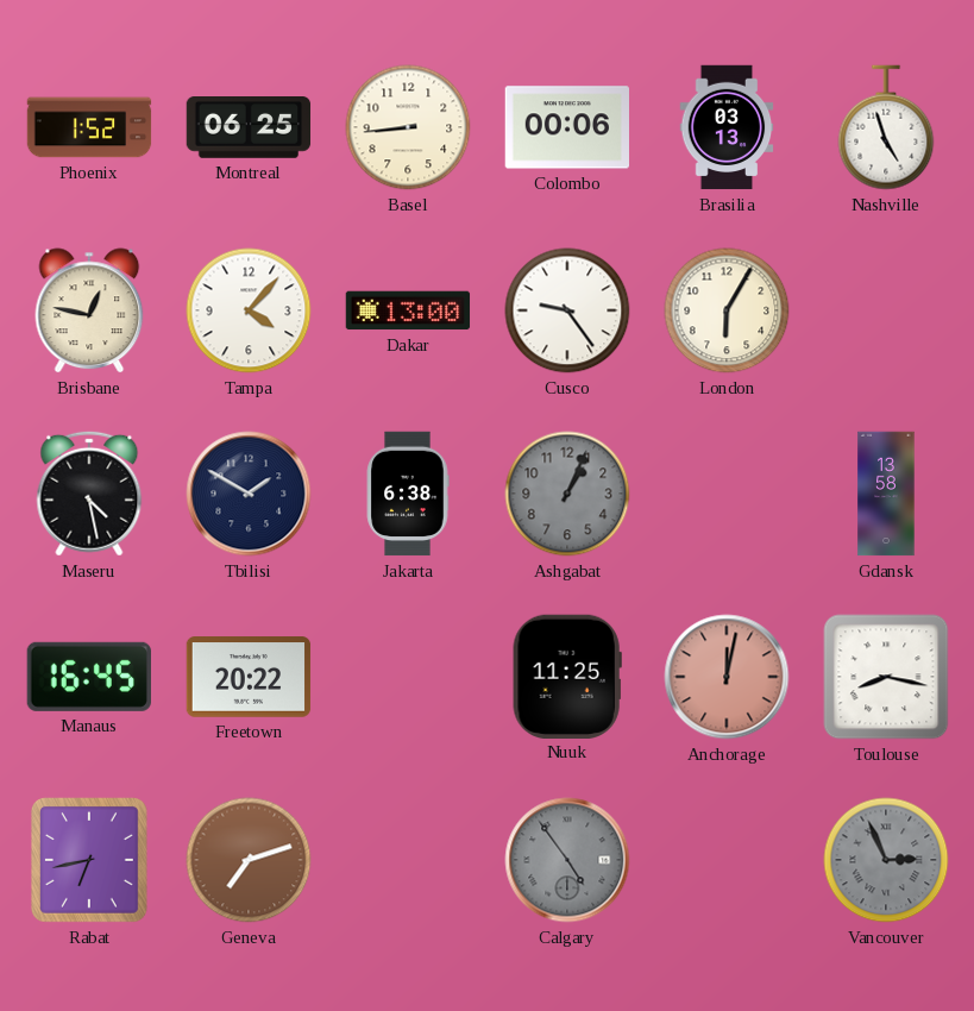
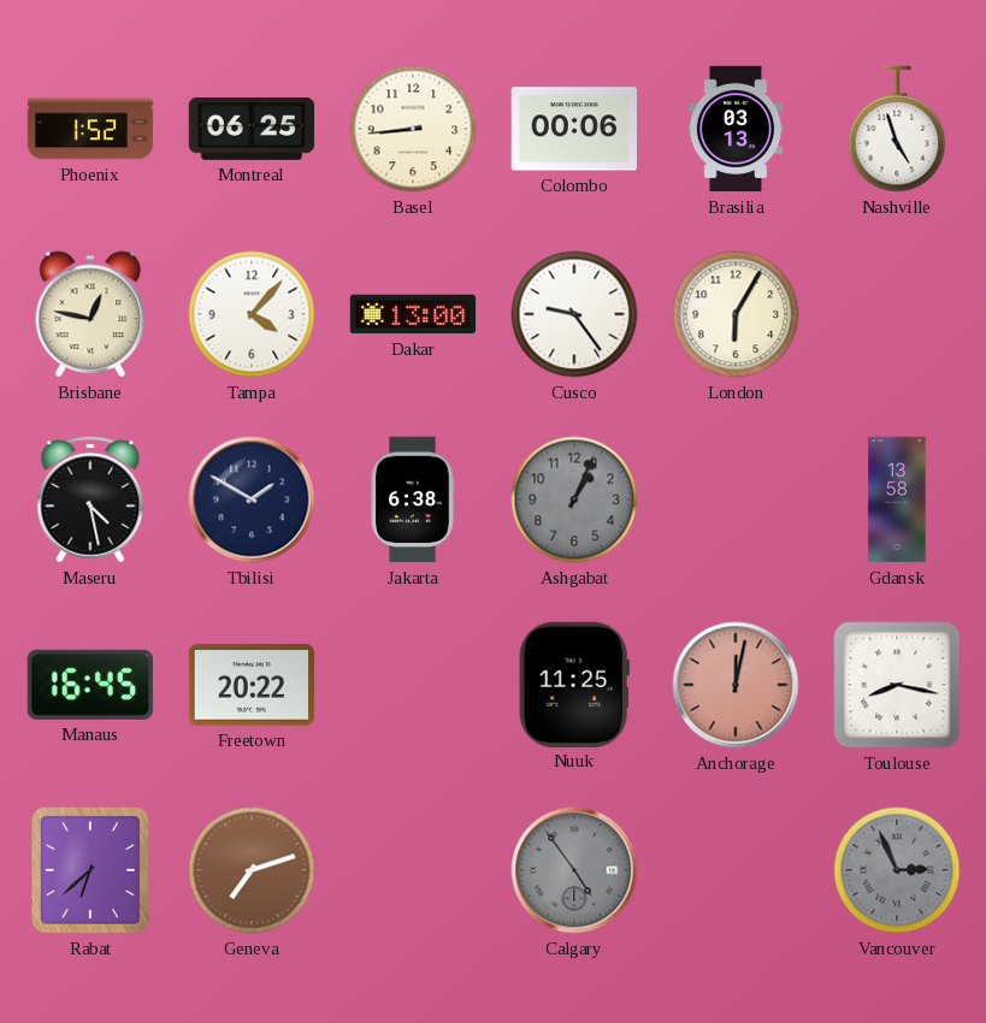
Rabat: 6:43 -> 6:38
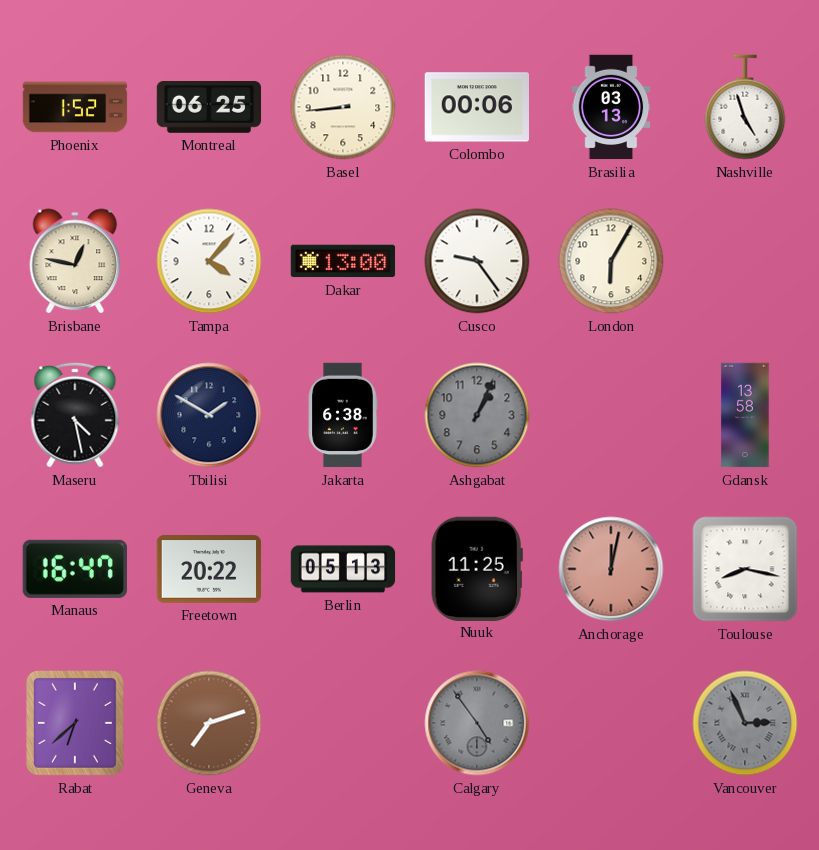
Manaus: 16:45 -> 16:47
Berlin: none -> 05:13
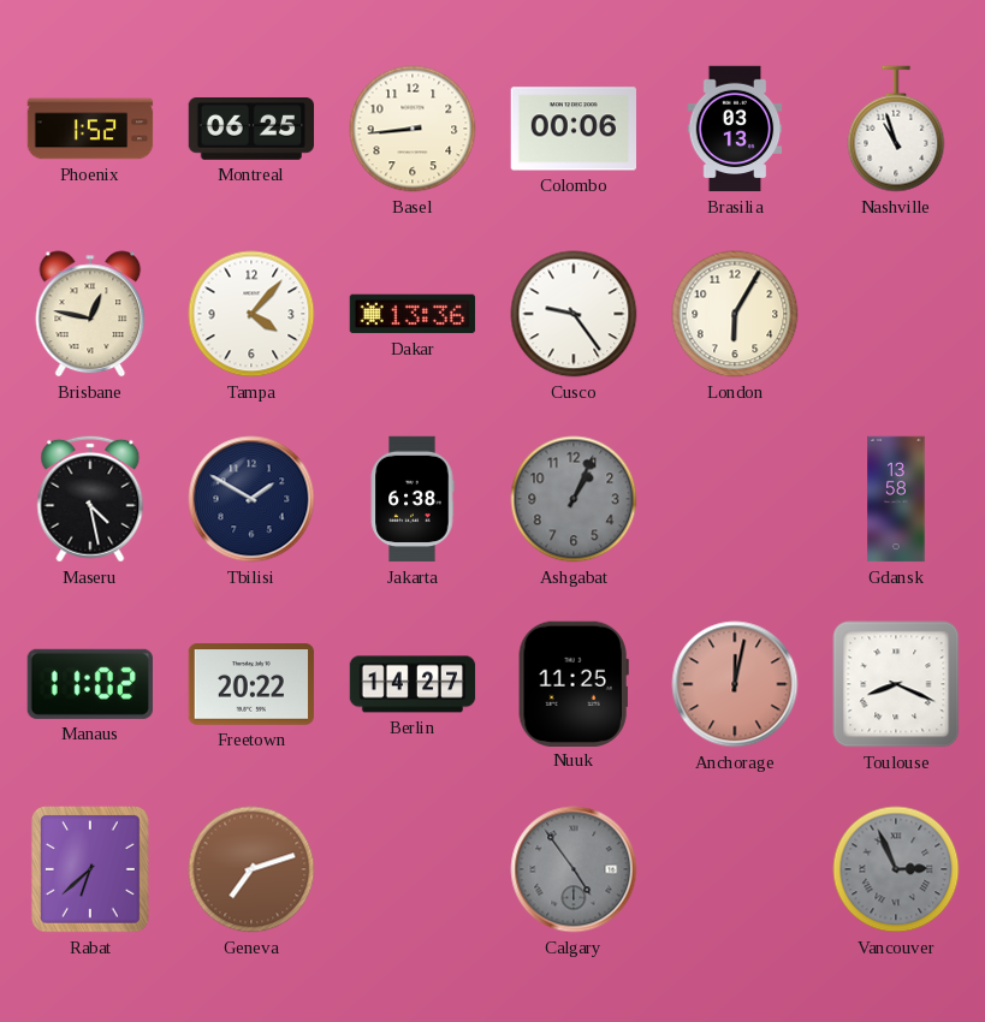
Nashville: 4:57 -> 10:57
Dakar: 13:00 -> 13:36
Manaus: 16:47 -> 11:02
Berlin: 05:13 -> 14:27
Toulouse: 8:17 -> 8:19
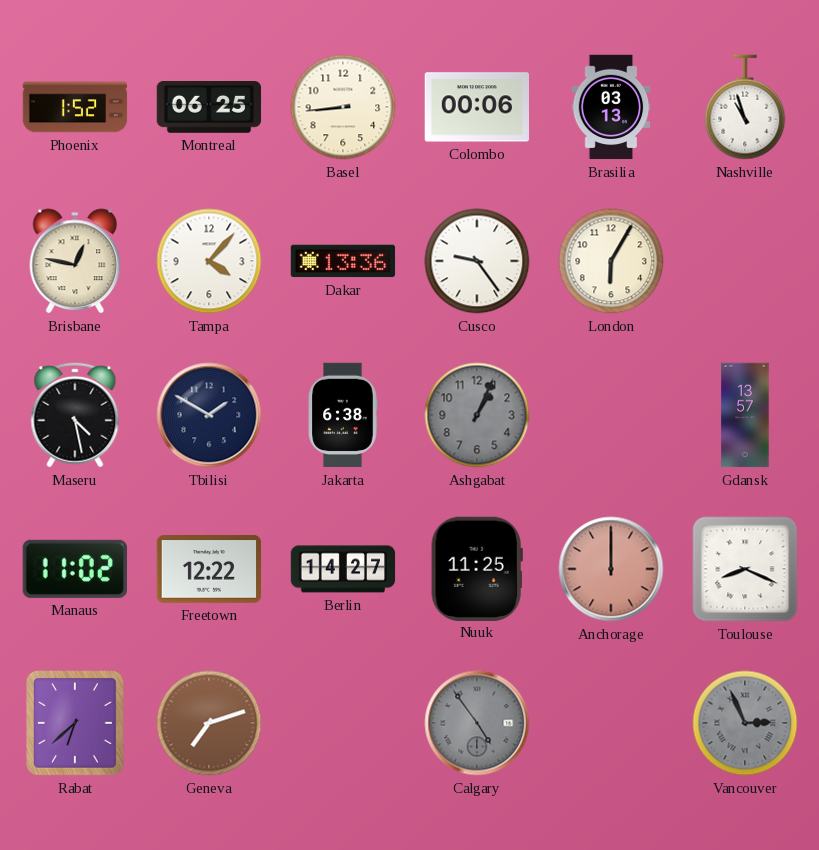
Gdansk: 13:58 -> 13:57
Freetown: 20:22 -> 12:22
Anchorage: 12:02 -> 12:00
